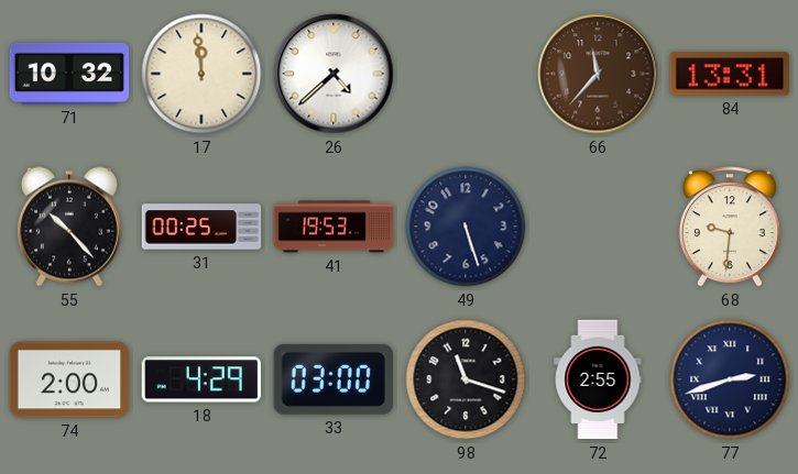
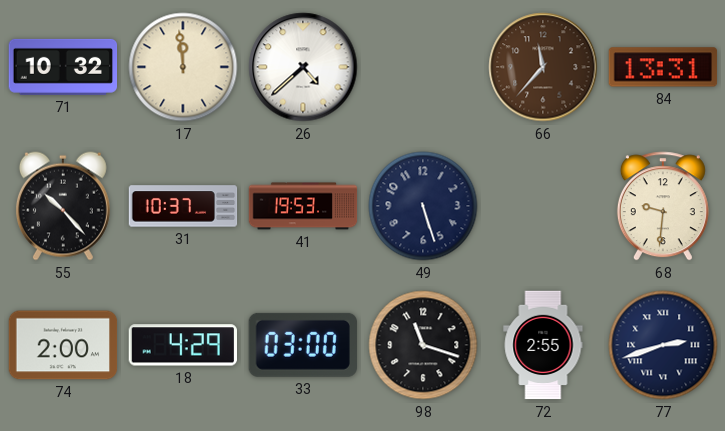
31: 00:25 -> 10:37
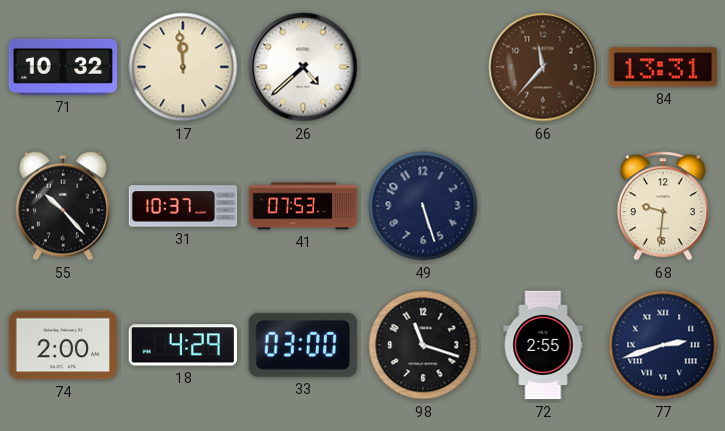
41: 19:53 -> 07:53
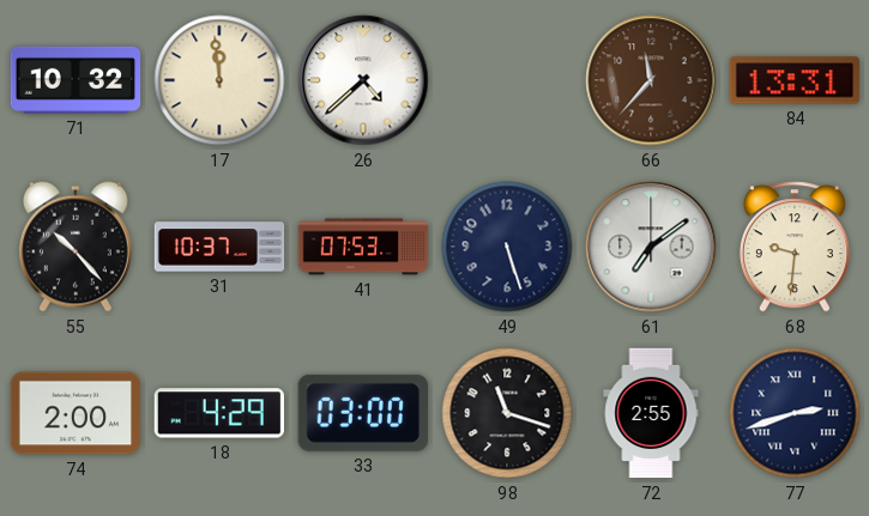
61: none -> 7:09
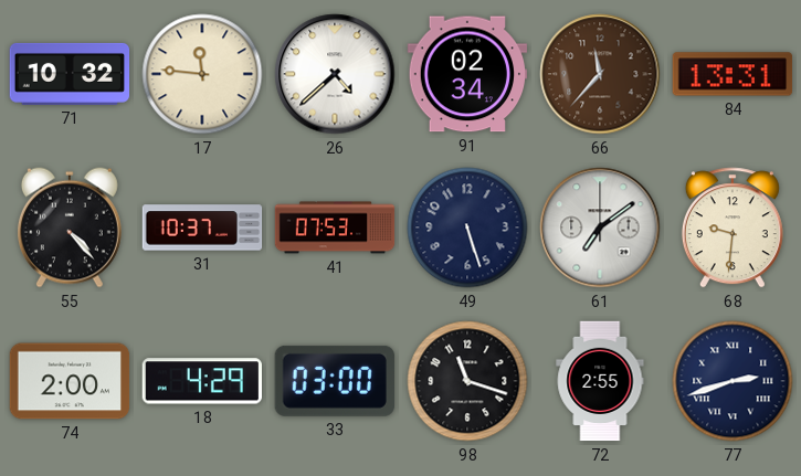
17: 11:59 -> 11:46
91: none -> 02:34
55: 10:23 -> 4:23
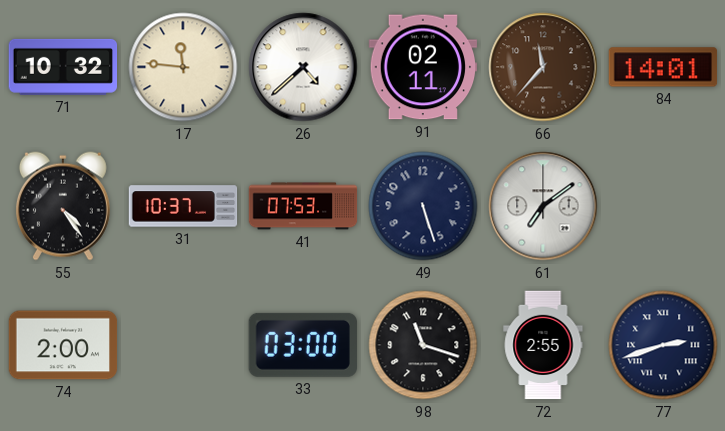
91: 02:34 -> 02:11
84: 13:31 -> 14:01
55: 4:23 -> 4:24
68: 9:31 -> none
18: 4:29 -> none
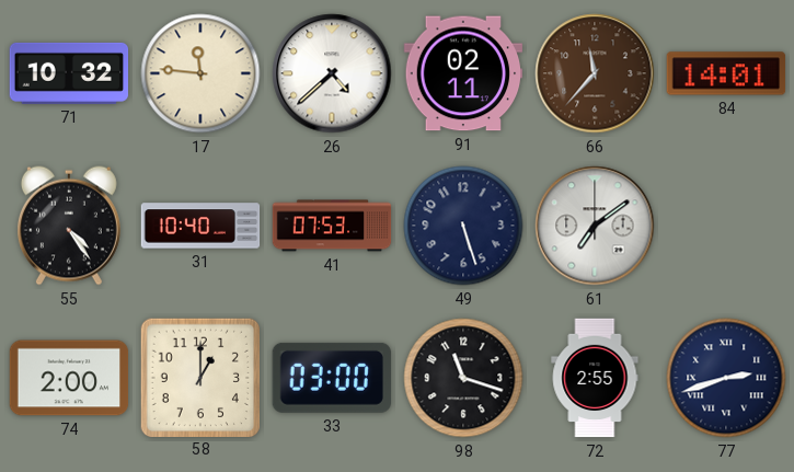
31: 10:37 -> 10:40
58: none -> 1:00
